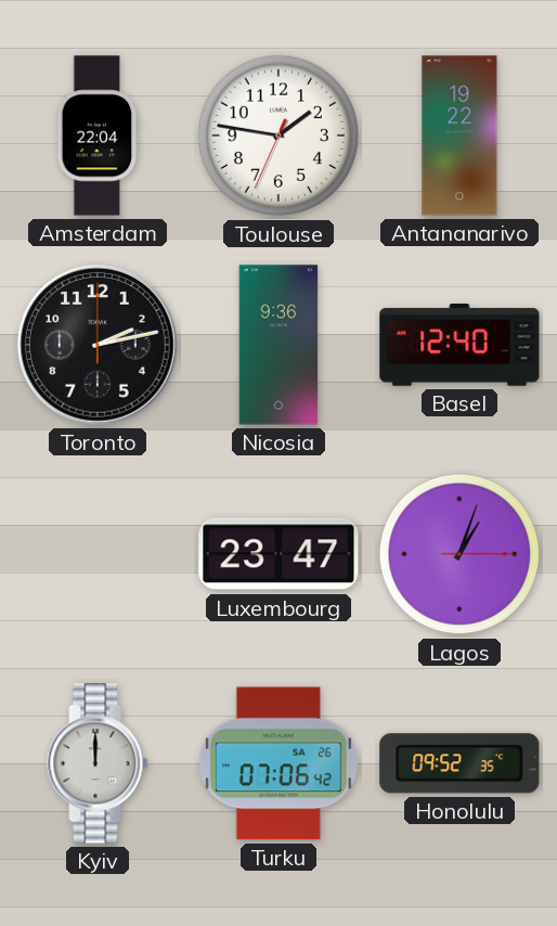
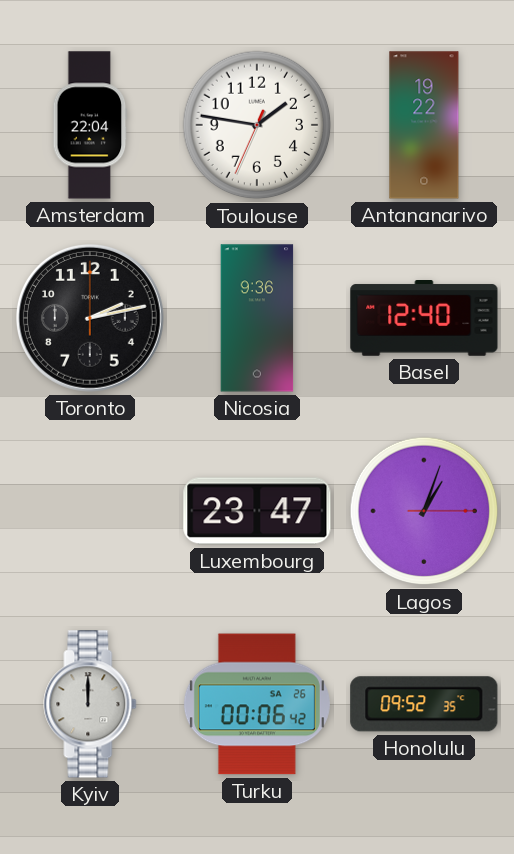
Turku: 07:06 -> 00:06
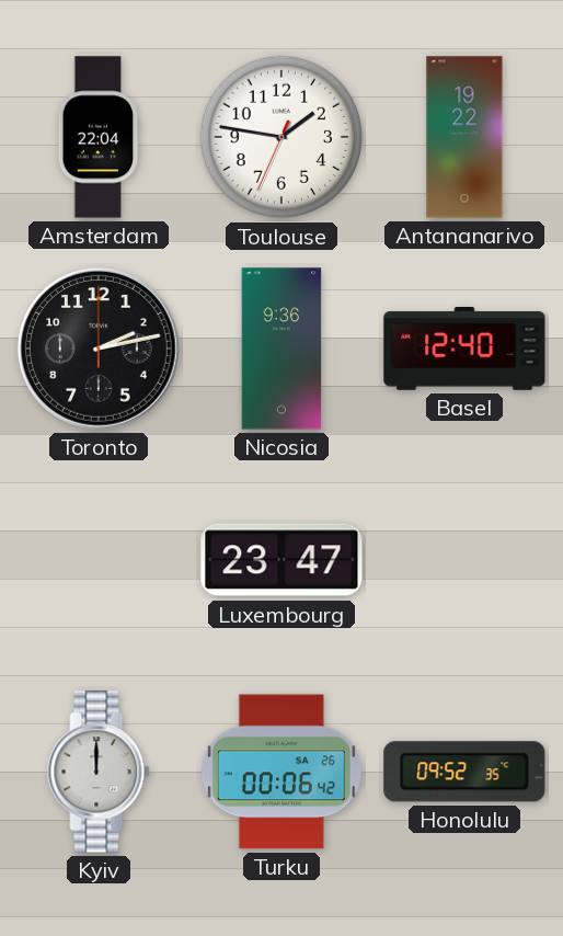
Lagos: 1:03 -> none
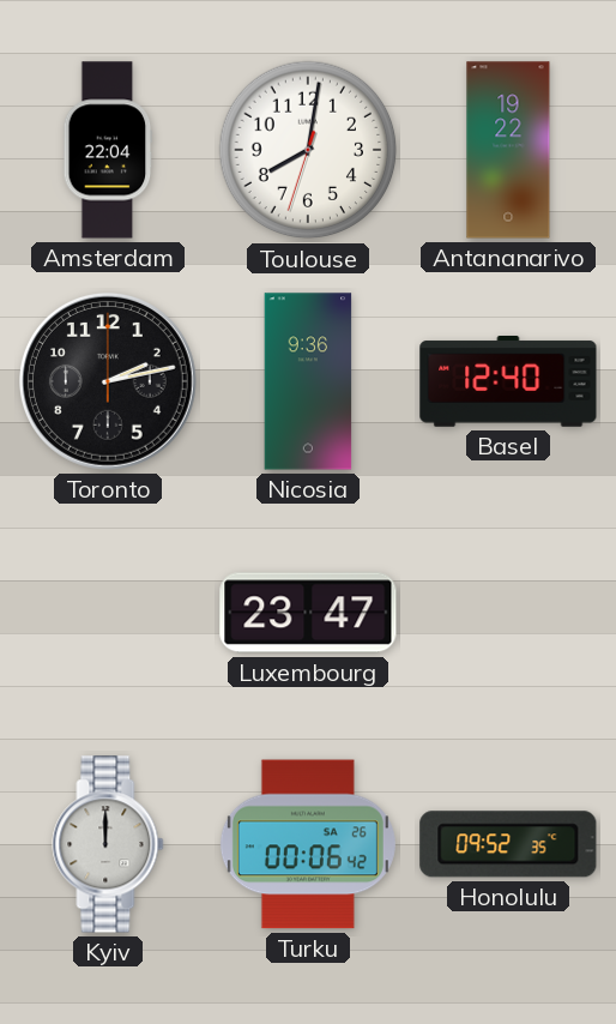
Toulouse: 1:46 -> 8:01
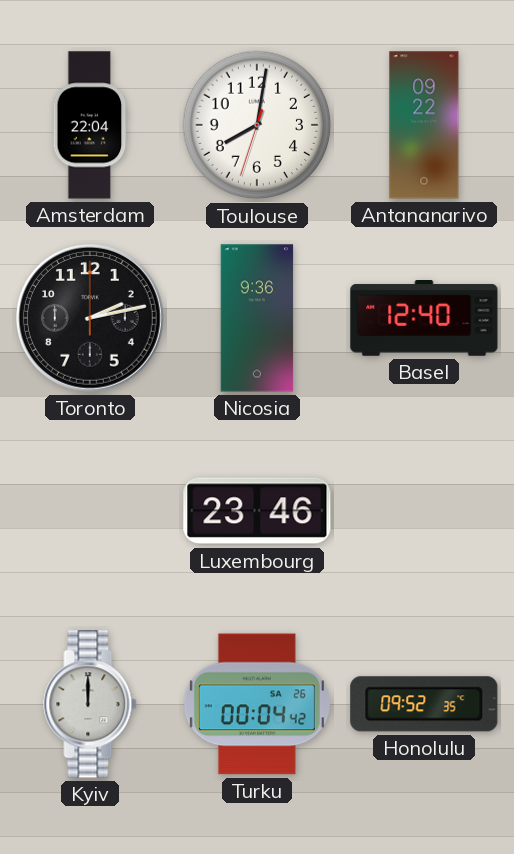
Antananarivo: 19:22 -> 09:22
Luxembourg: 23:47 -> 23:46
Turku: 00:06 -> 00:04
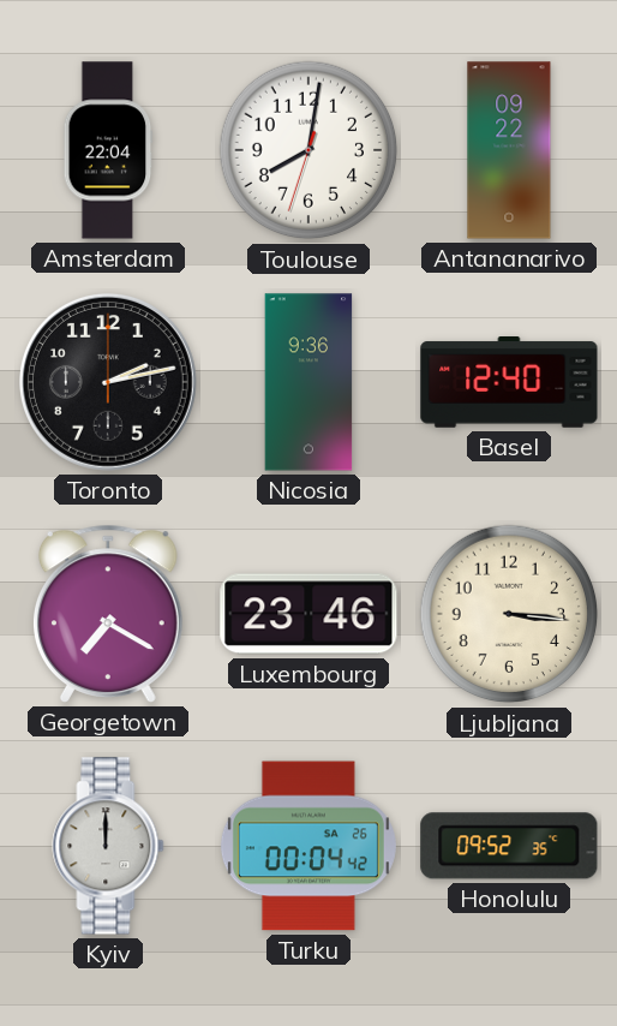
Georgetown: none -> 7:20
Ljubljana: none -> 3:16
